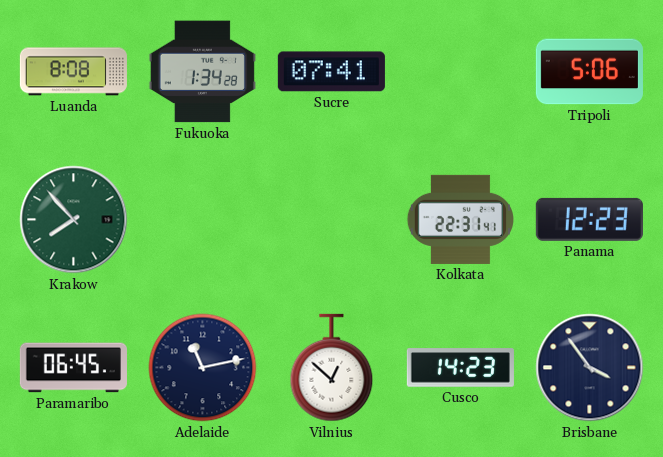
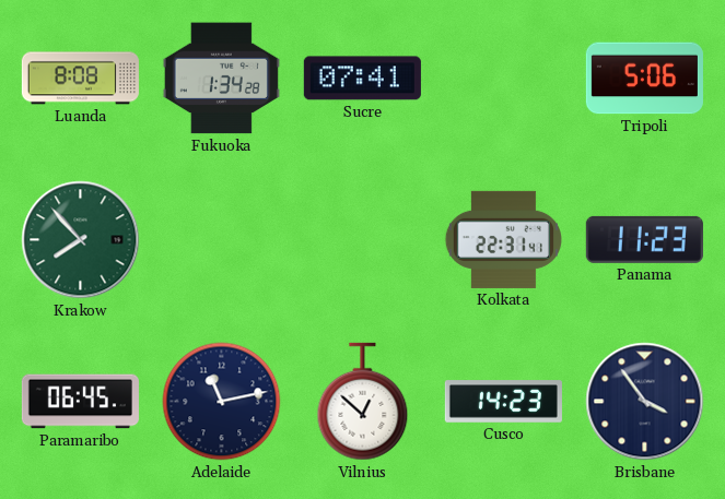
Panama: 12:23 -> 11:23
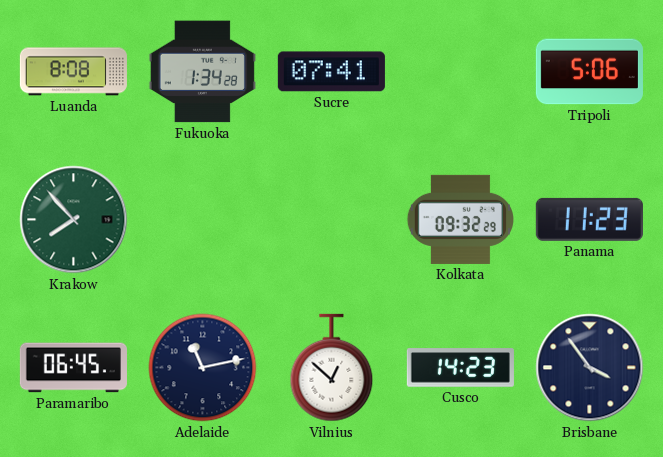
Kolkata: 22:31 -> 09:32
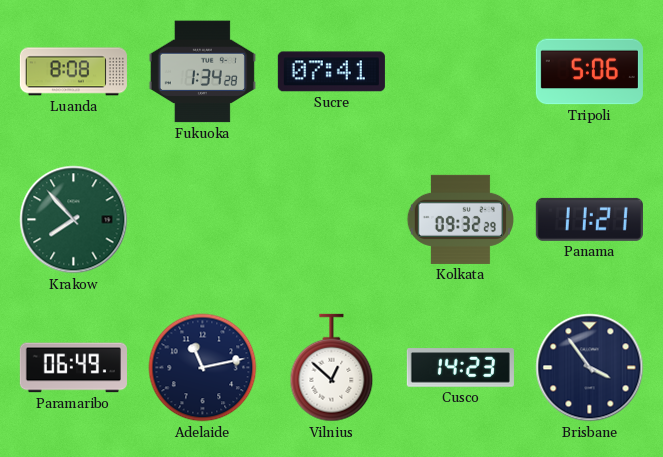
Panama: 11:23 -> 11:21
Paramaribo: 06:45 -> 06:49
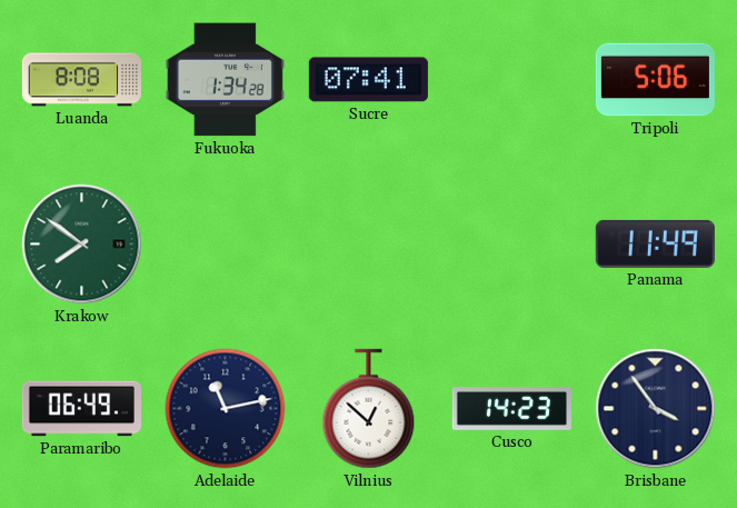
Krakow: 7:53 -> 7:51
Kolkata: 09:32 -> none
Panama: 11:21 -> 11:49
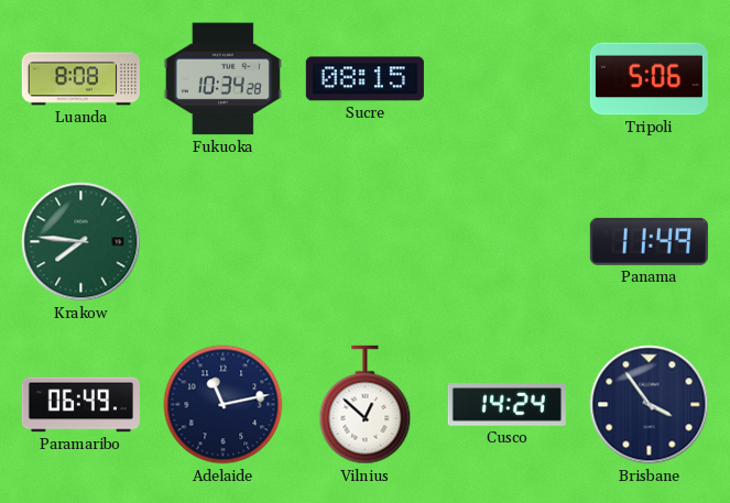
Fukuoka: 1:34 -> 10:34
Sucre: 07:41 -> 08:15
Krakow: 7:51 -> 7:46
Cusco: 14:23 -> 14:24
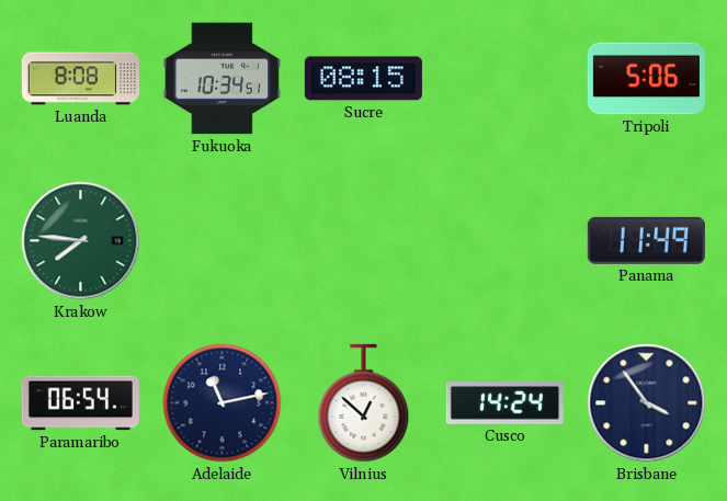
Fukuoka: 10:34:28 -> 10:34:51
Paramaribo: 06:49 -> 06:54
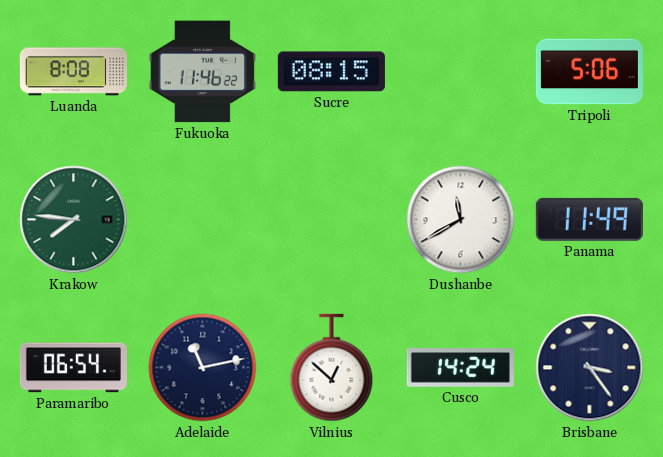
Fukuoka: 10:34 -> 11:46
Dushanbe: none -> 11:40
Brisbane: 3:54 -> 3:24
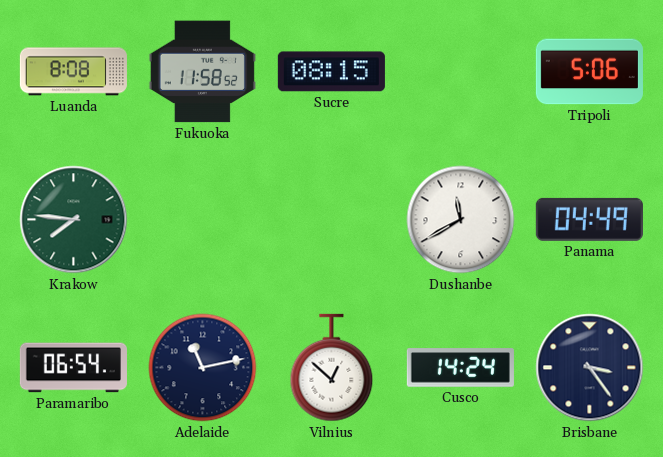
Fukuoka: 11:46 -> 11:58
Panama: 11:49 -> 04:49
